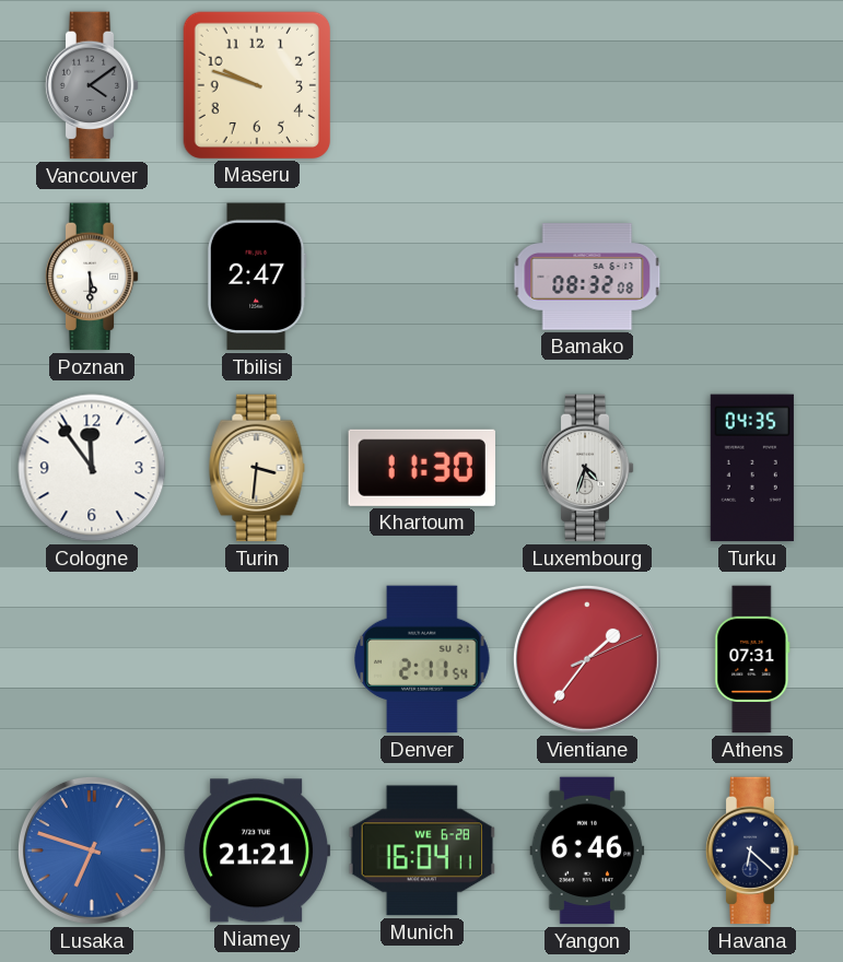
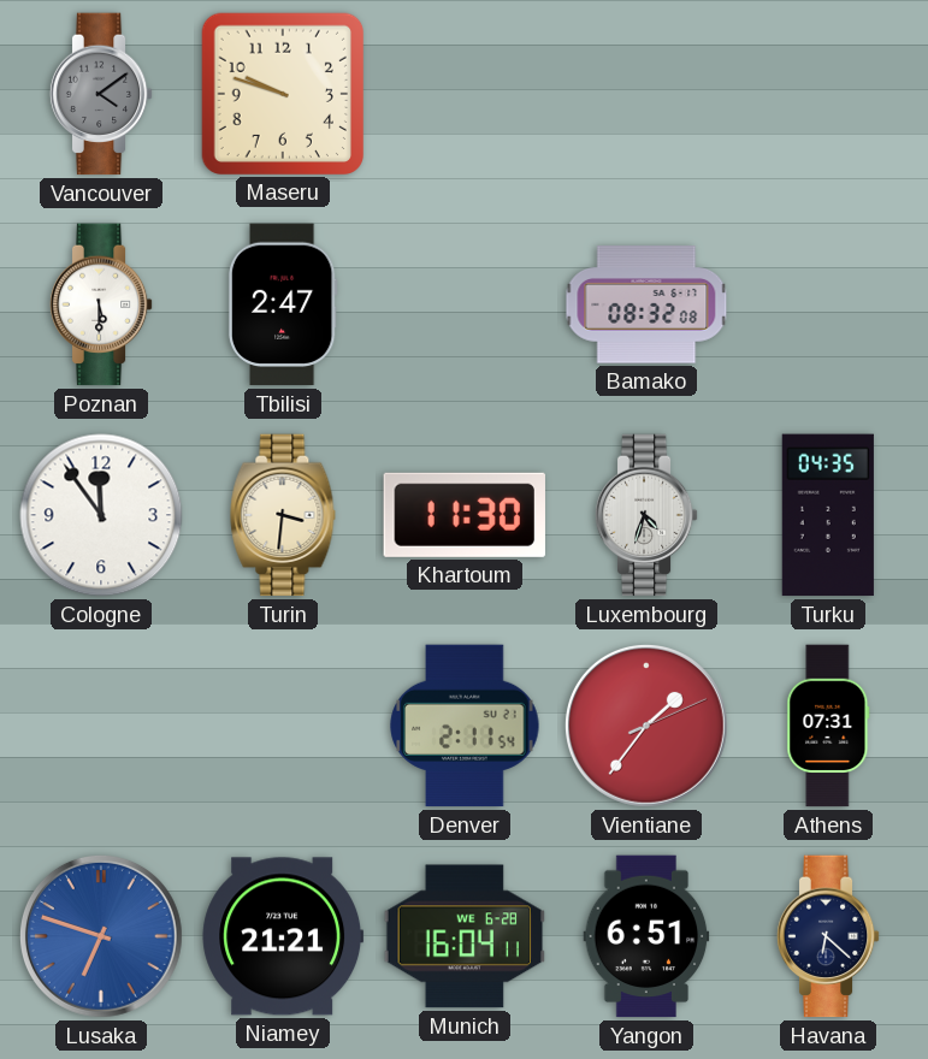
Yangon: 6:46 -> 6:51
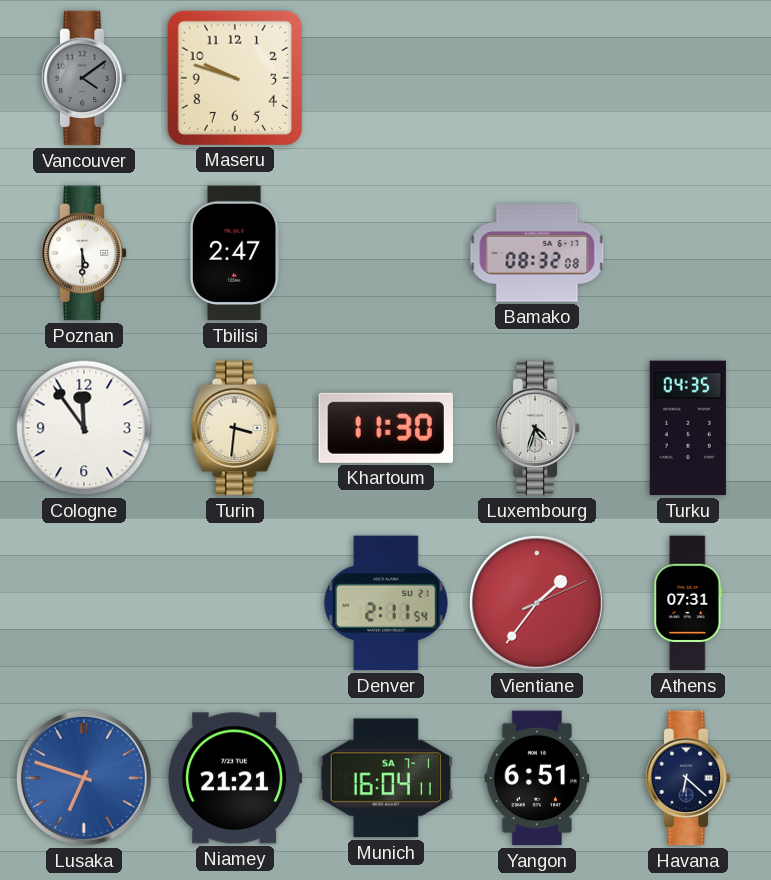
Munich date: WE 6-28 -> SA 7-1
